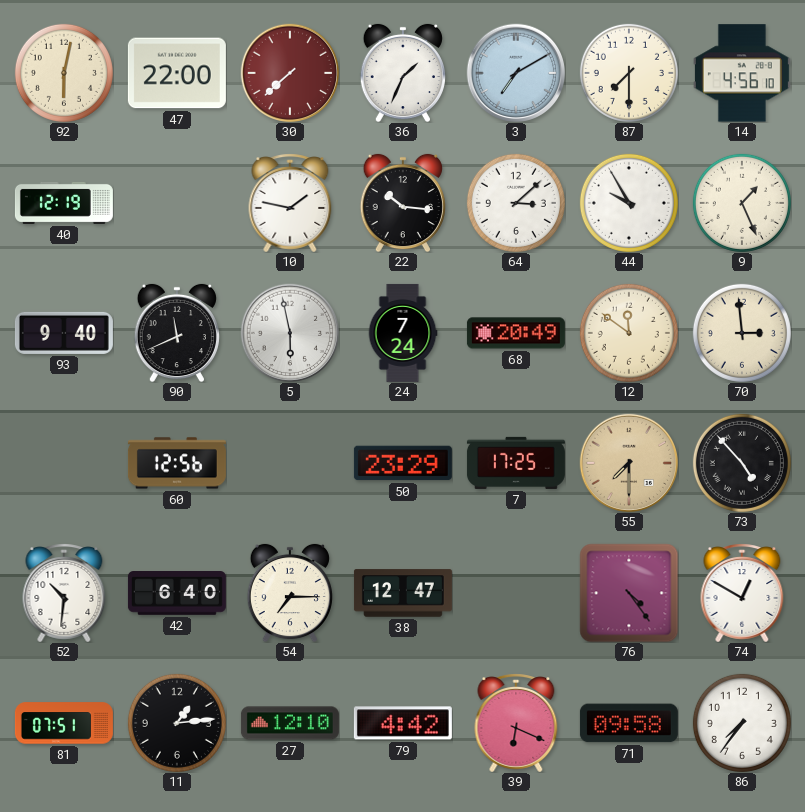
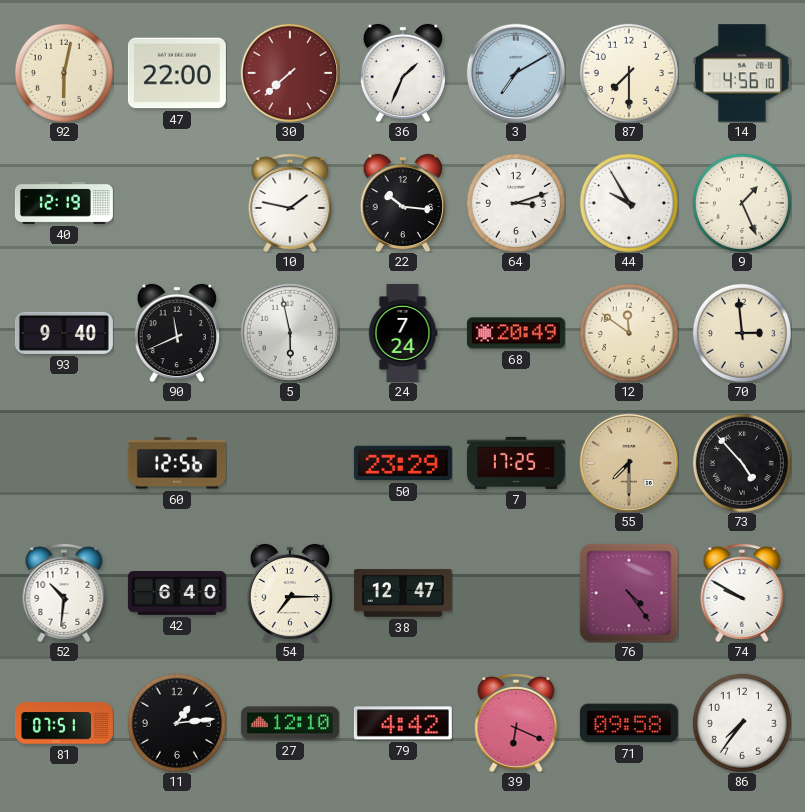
64: 3:08 -> 3:12
74: 12:50 -> 9:50
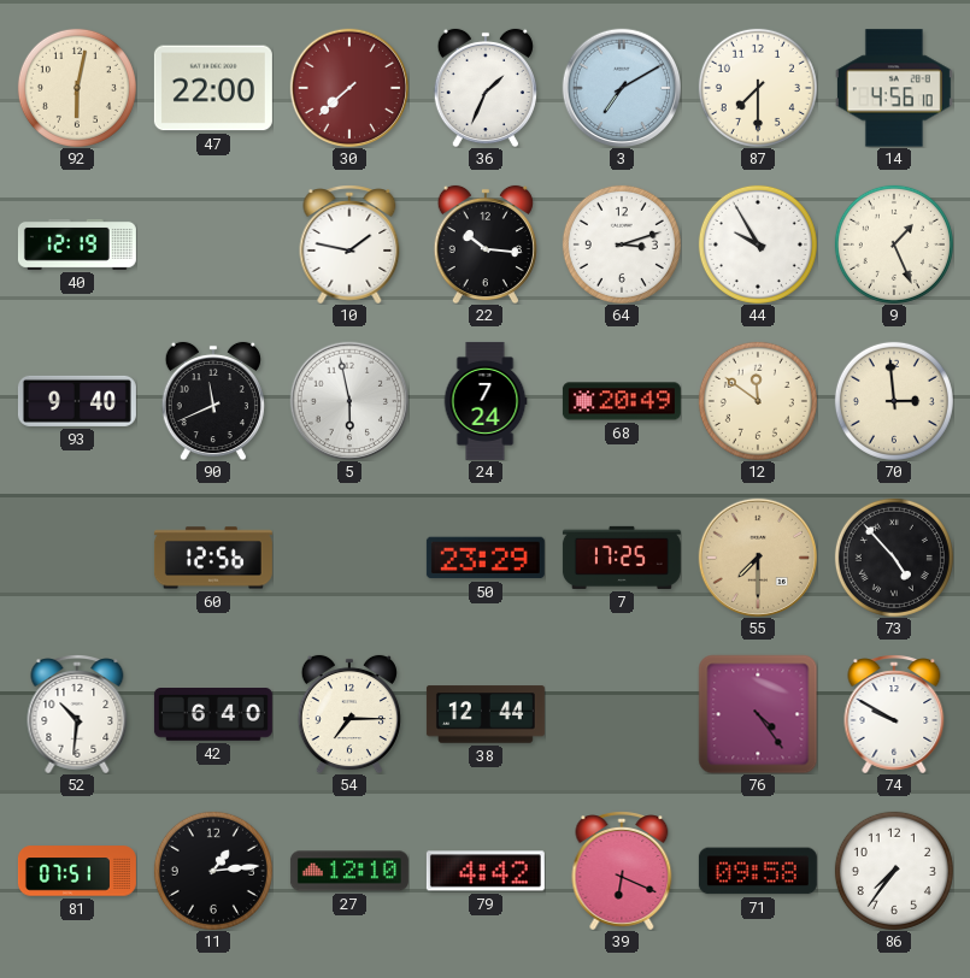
38: 12:47 -> 12:44
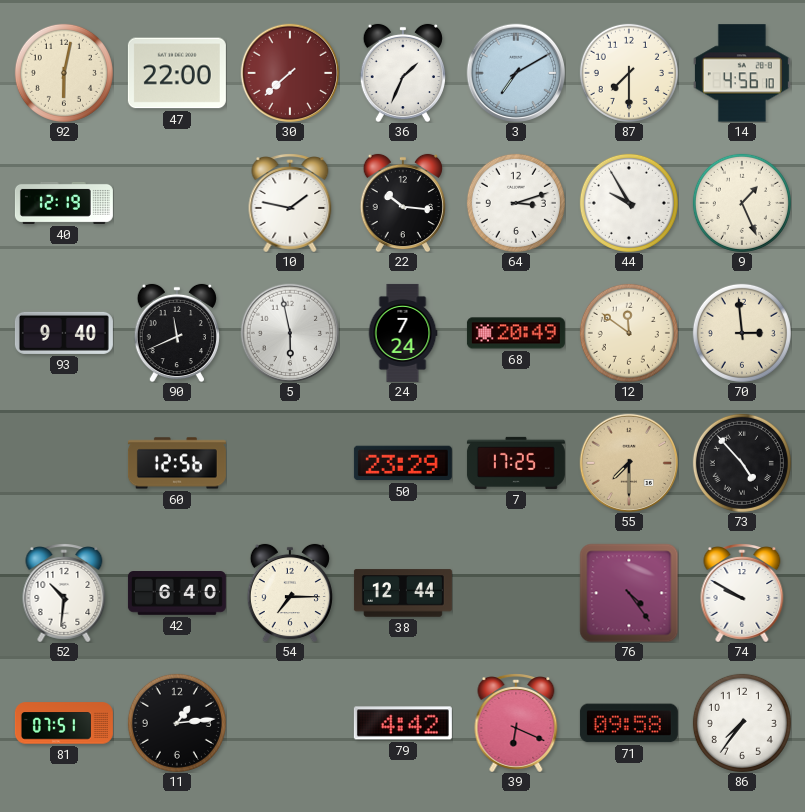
27: 12:10 -> none
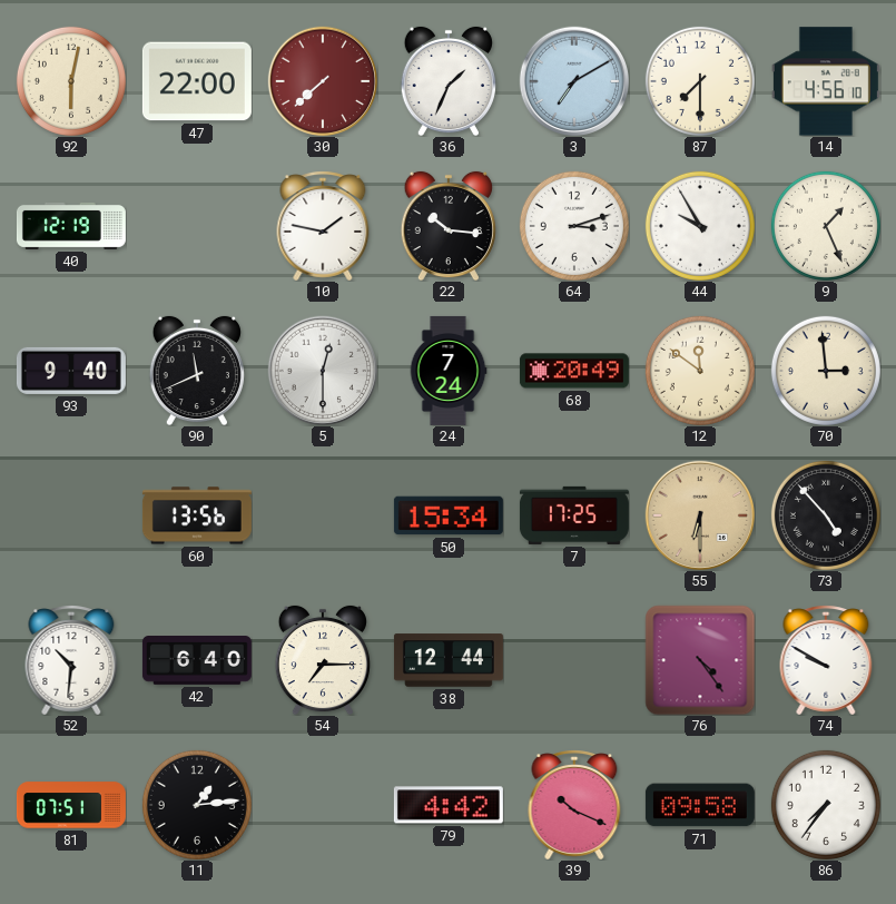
5: 5:58 -> 12:30
60: 12:56 -> 13:56
50: 23:29 -> 15:34
55: 7:30 -> 6:30
39: 6:19 -> 10:19
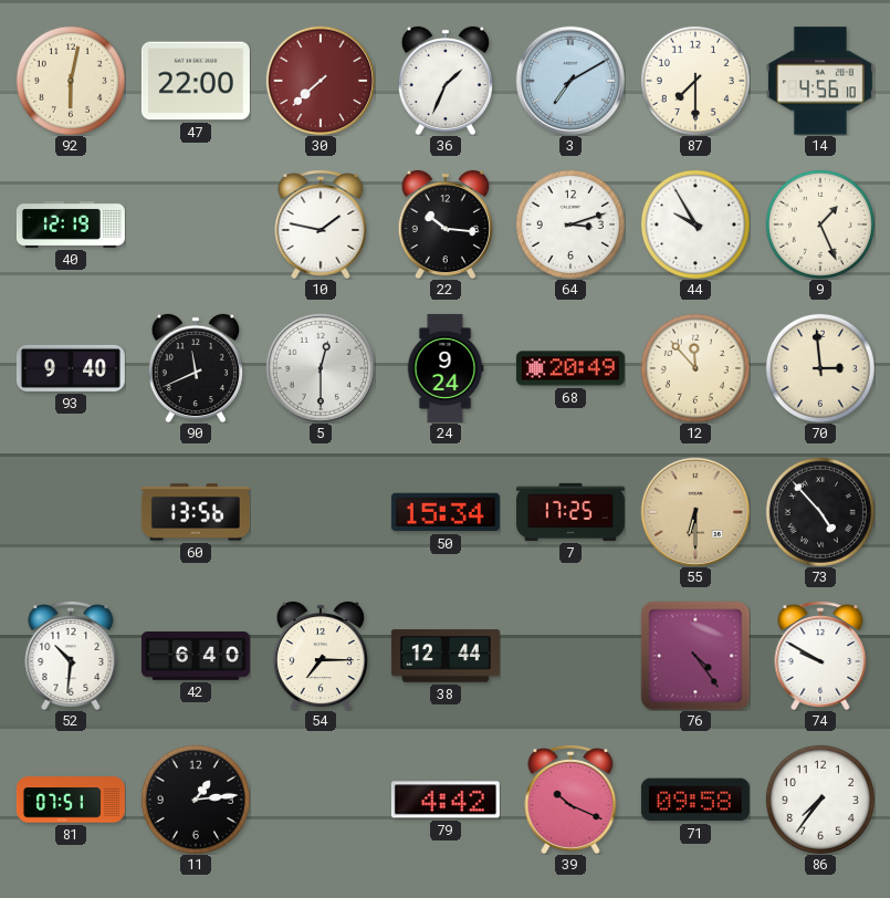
24: 7:24 -> 9:24
12: 11:51 -> 11:53
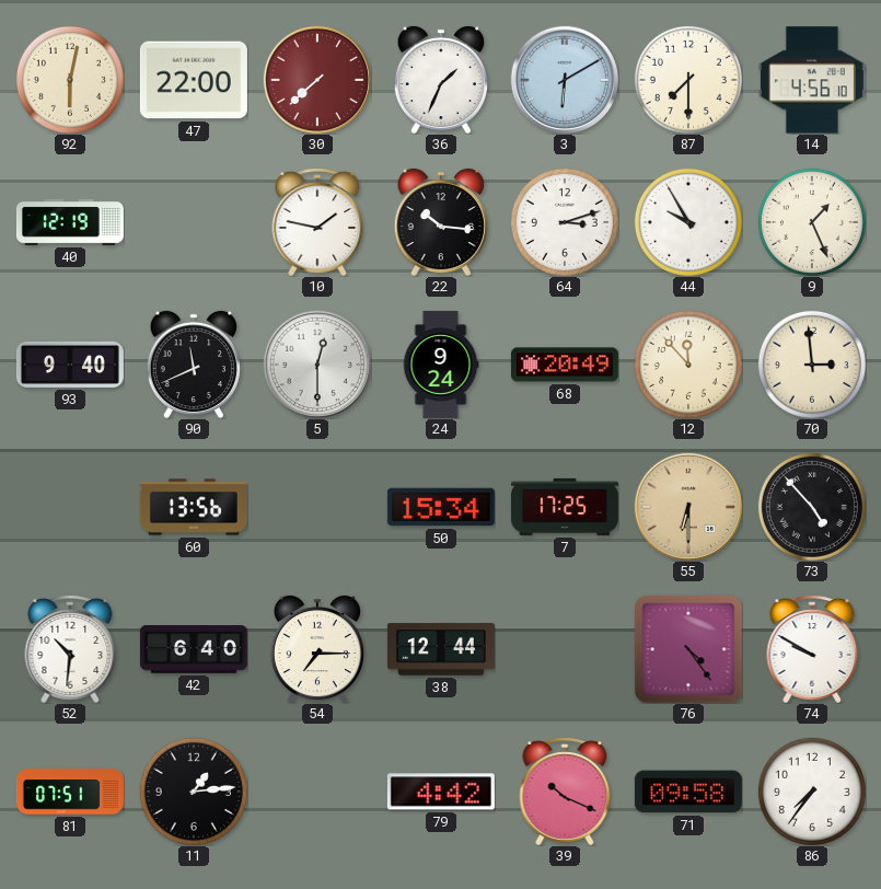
3: 7:10 -> 6:10
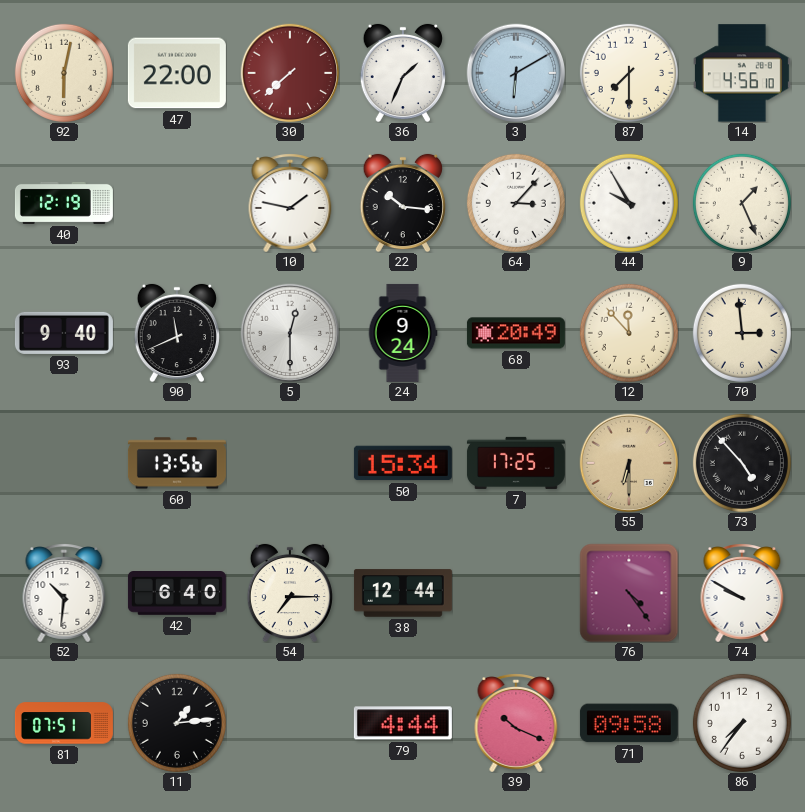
64: 3:12 -> 3:07
79: 4:42 -> 4:44
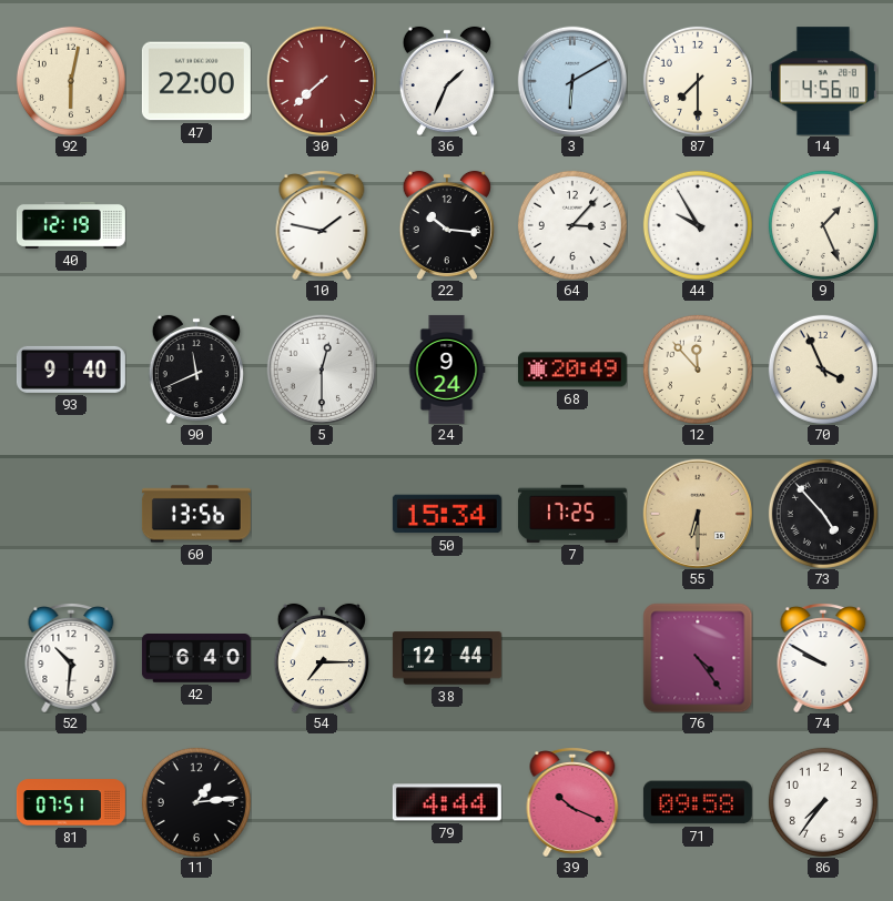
70: 2:59 -> 3:56
